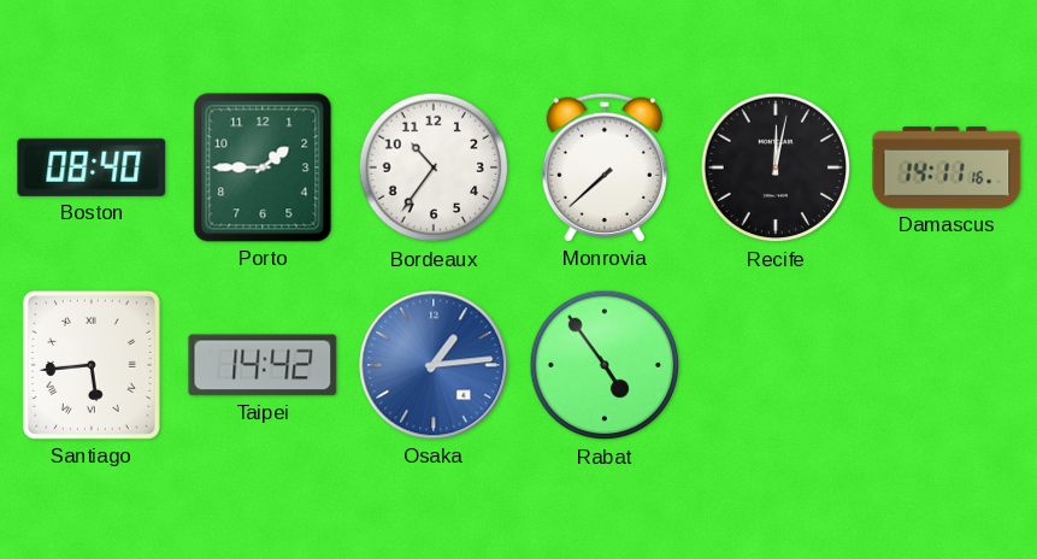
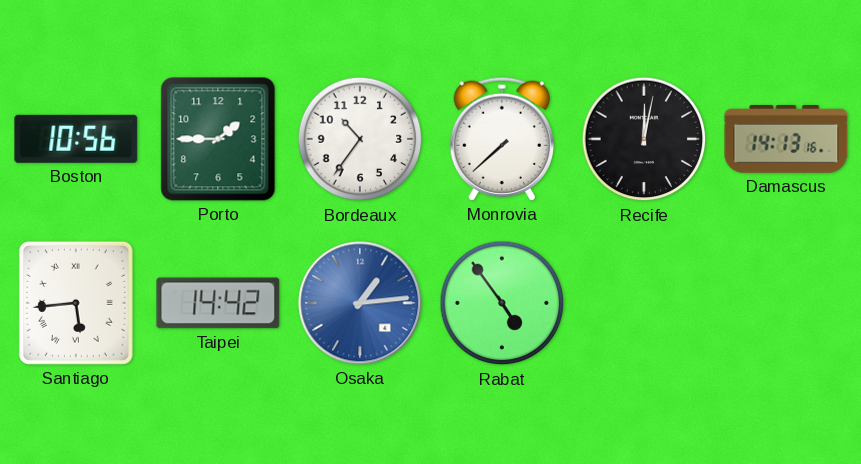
Boston: 08:40 -> 10:56
Damascus: 14:11 -> 14:13
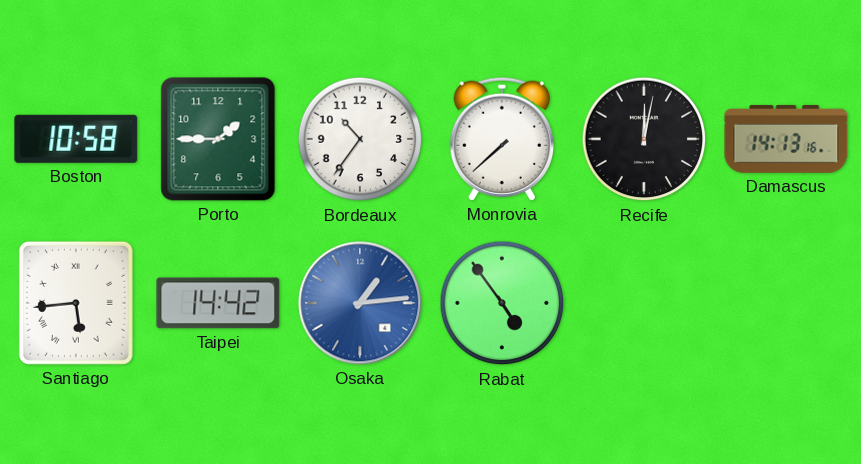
Boston: 10:56 -> 10:58
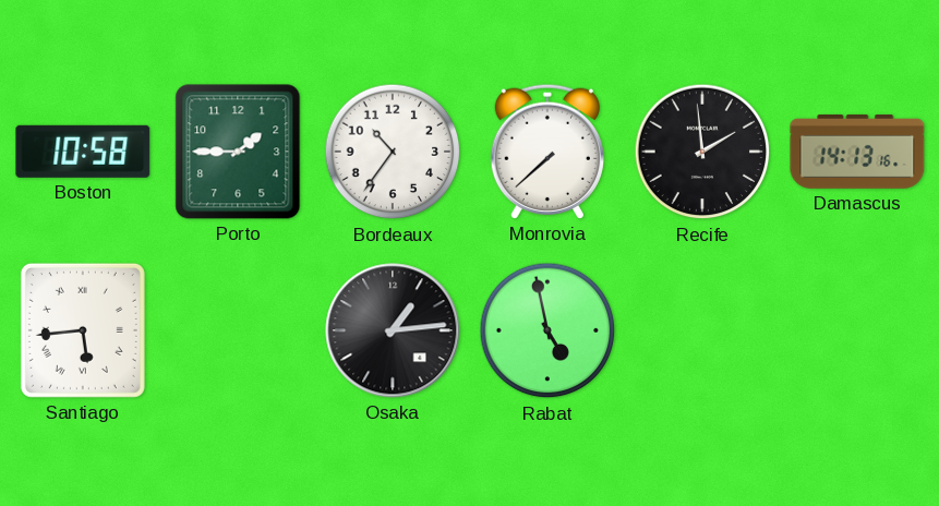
Recife: 12:02 -> 1:59
Taipei: 14:42 -> none
Osaka dial: blue -> black
Rabat: 4:54 -> 4:58
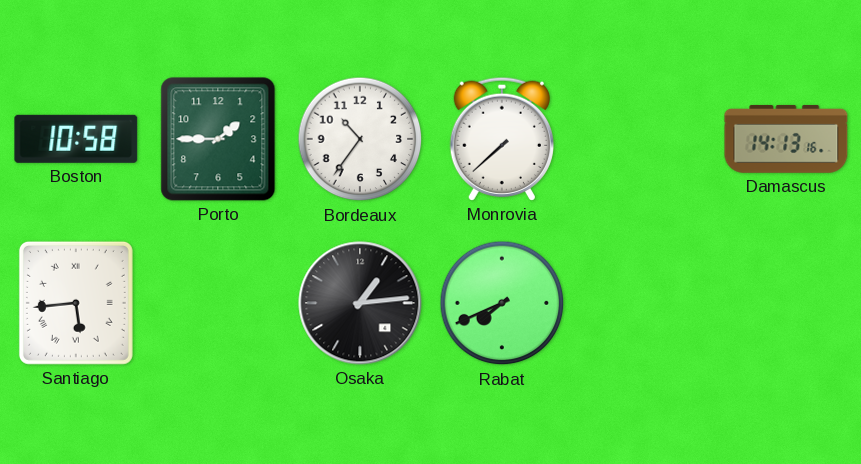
Recife: 1:59 -> none
Rabat: 4:58 -> 7:41
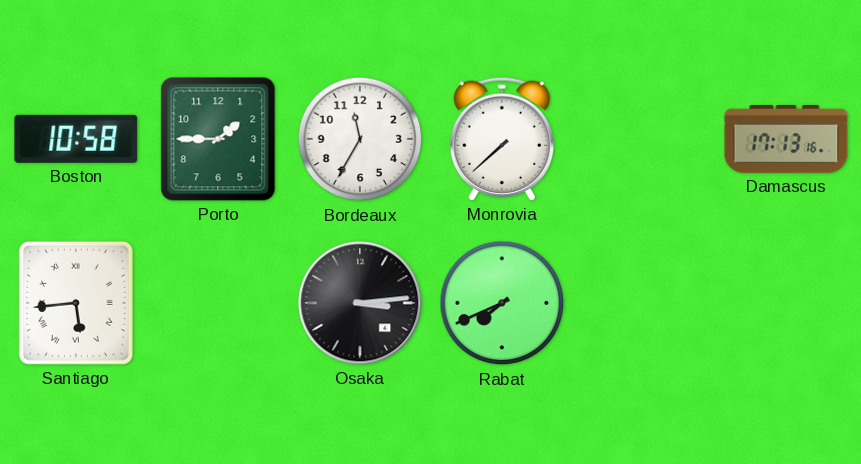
Bordeaux: 10:36 -> 11:35
Damascus: 14:13 -> 17:13
Osaka: 1:14 -> 3:14
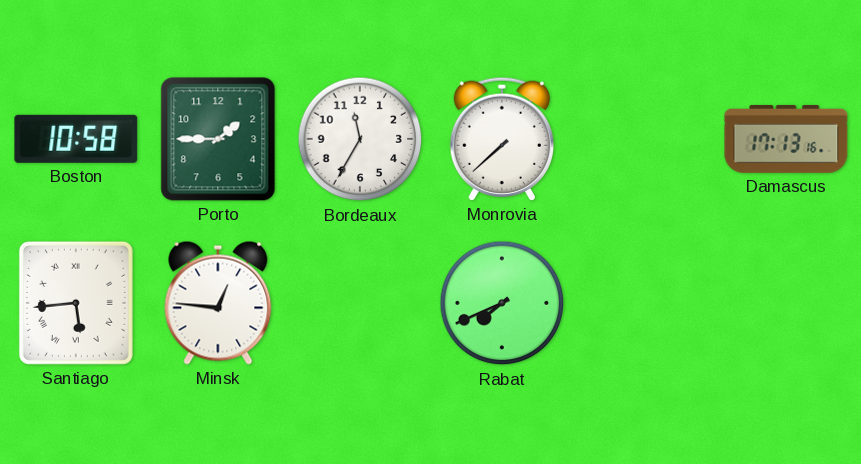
Minsk: none -> 12:46
Osaka: 3:14 -> none
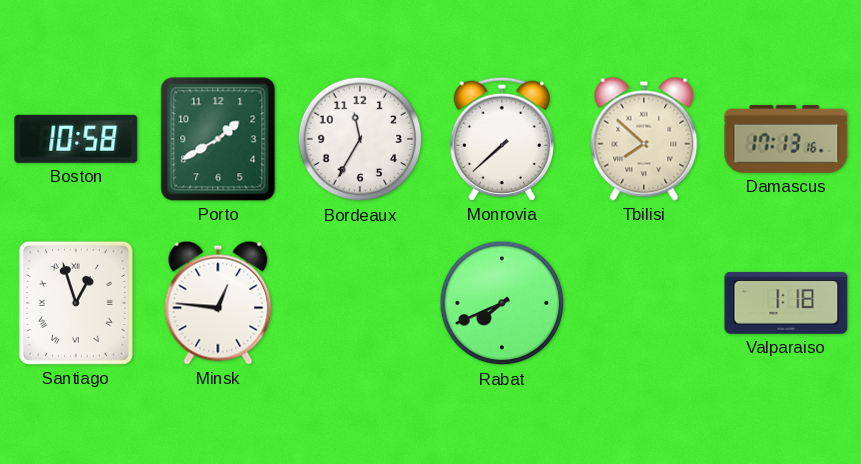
Porto: 1:45 -> 1:40
Tbilisi: none -> 7:52
Santiago: 5:44 -> 12:57
Valparaiso: none -> 1:18
